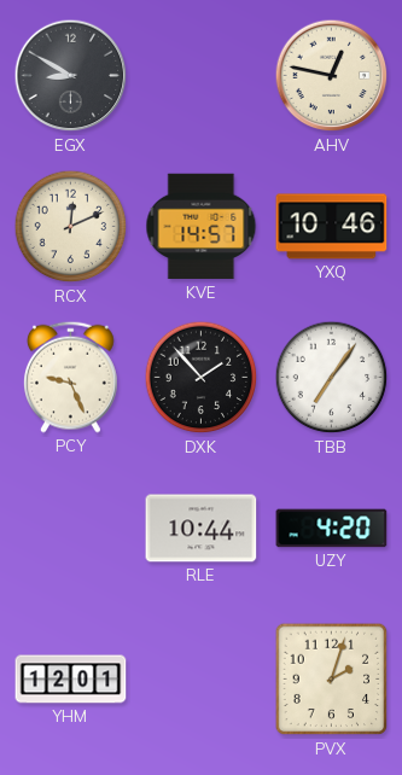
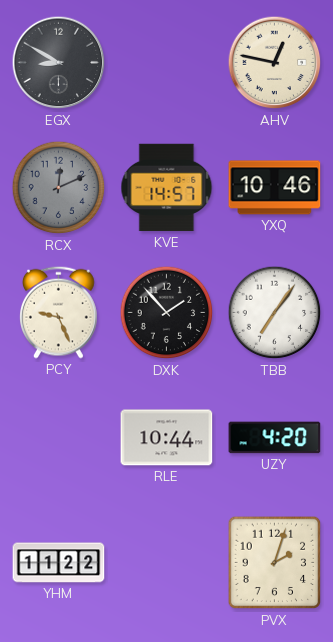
RCX dial: cream -> grey
YHM: 12:01 -> 11:22
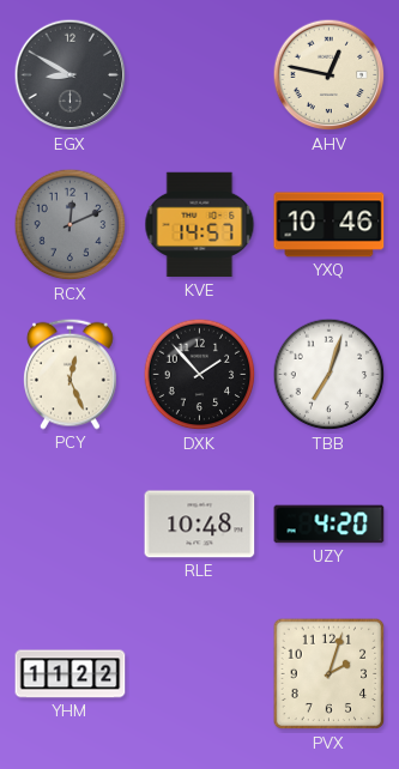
PCY: 9:26 -> 12:26
TBB: 7:06 -> 7:03
RLE: 10:44 -> 10:48
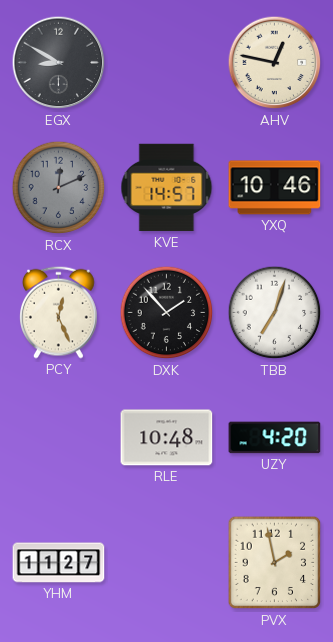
YHM: 11:22 -> 11:27
PVX: 2:03 -> 1:58
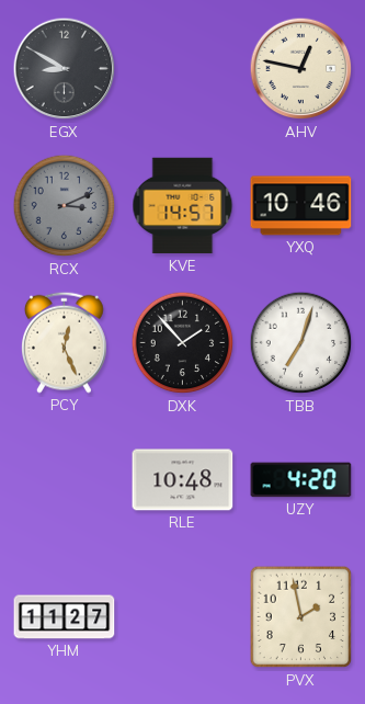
RCX: 12:11 -> 3:11
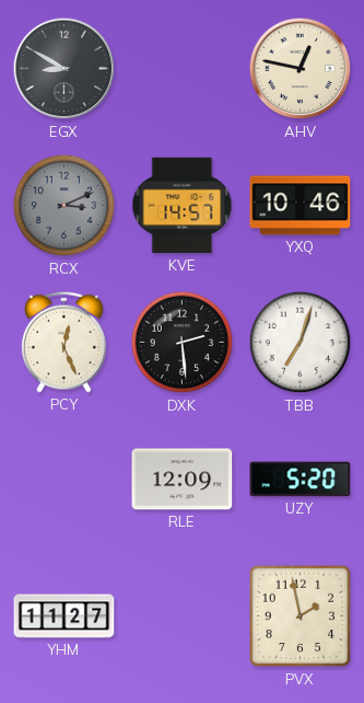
DXK: 1:53 -> 2:29
RLE: 10:48 -> 12:09
UZY: 4:20 -> 5:20
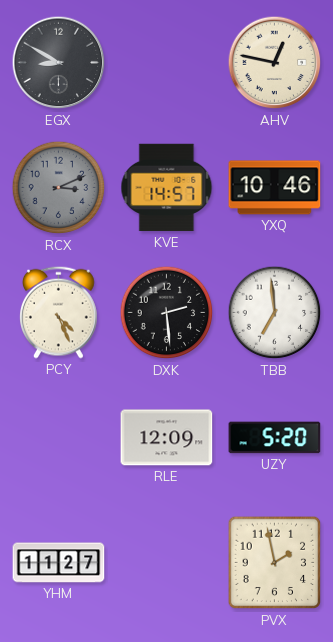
PCY: 12:26 -> 4:26
TBB: 7:03 -> 6:59
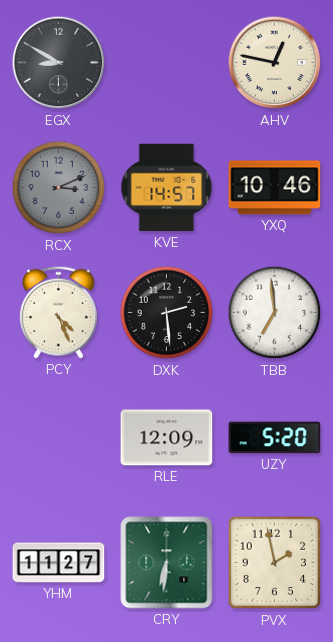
CRY: none -> 6:31
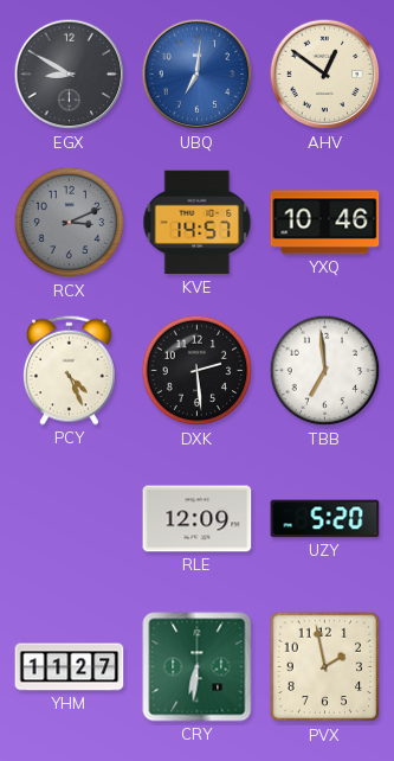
UBQ: none -> 7:01
AHV: 12:47 -> 12:51
